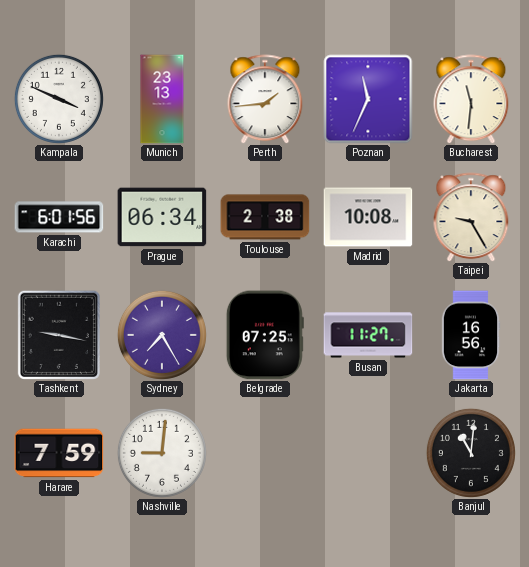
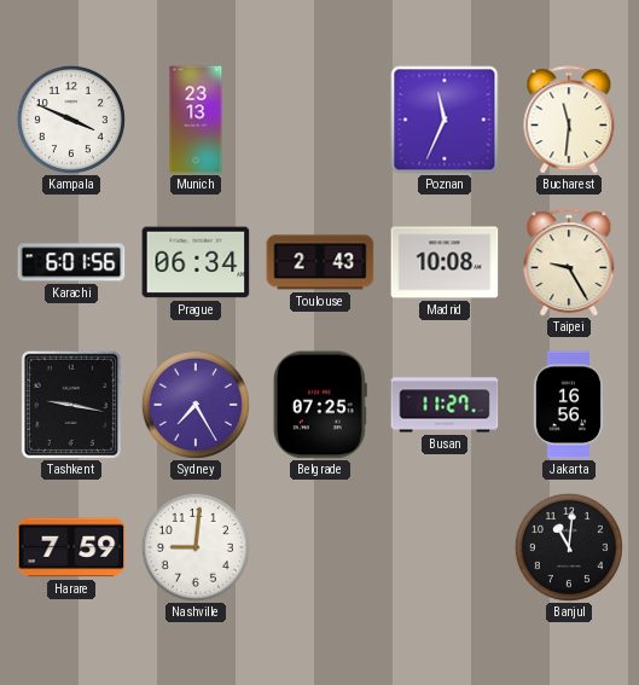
Perth: 1:44 -> none
Toulouse: 2:38 -> 2:43
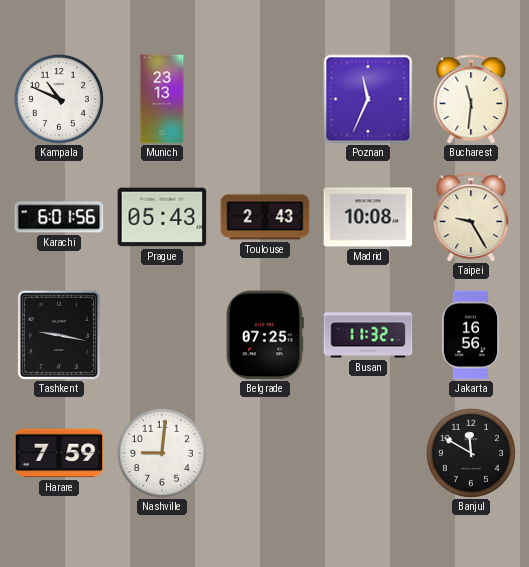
Kampala: 3:49 -> 10:49
Prague: 06:34 -> 05:43
Sydney: 7:25 -> none
Busan: 11:27 -> 11:32
Banjul: 11:01 -> 11:50
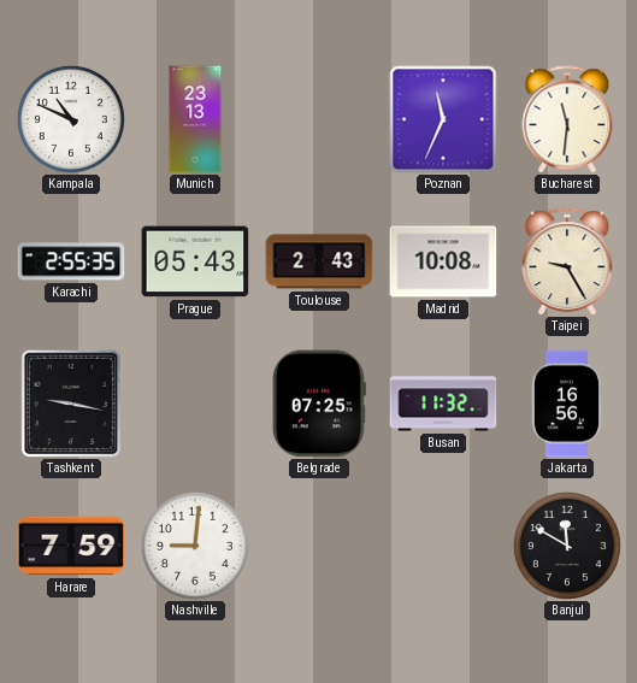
Karachi: 6:01 -> 2:55
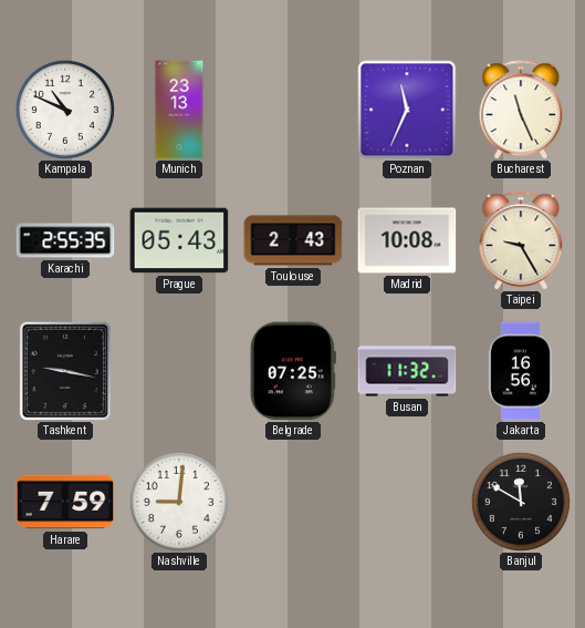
Bucharest: 11:31 -> 11:26
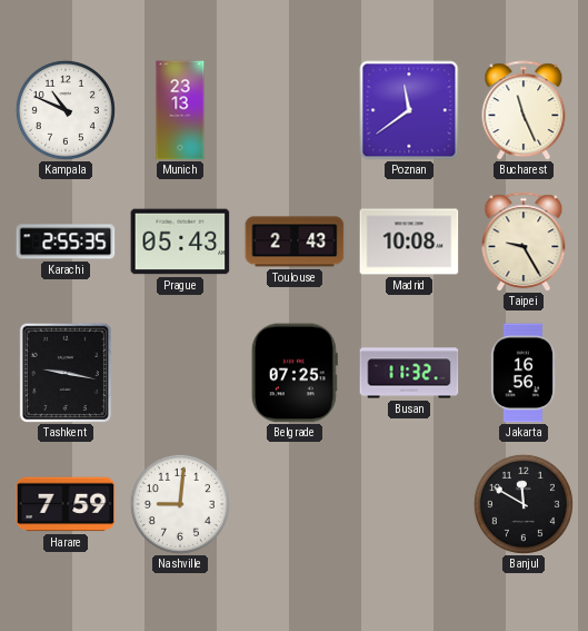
Poznan: 11:34 -> 11:39
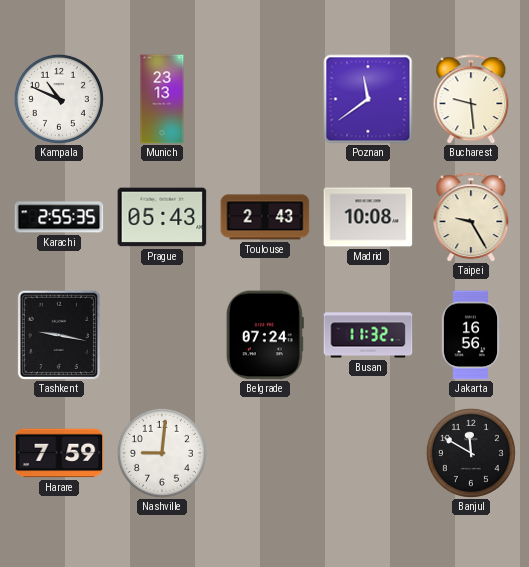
Bucharest: 11:26 -> 9:29
Belgrade: 07:25 -> 07:24
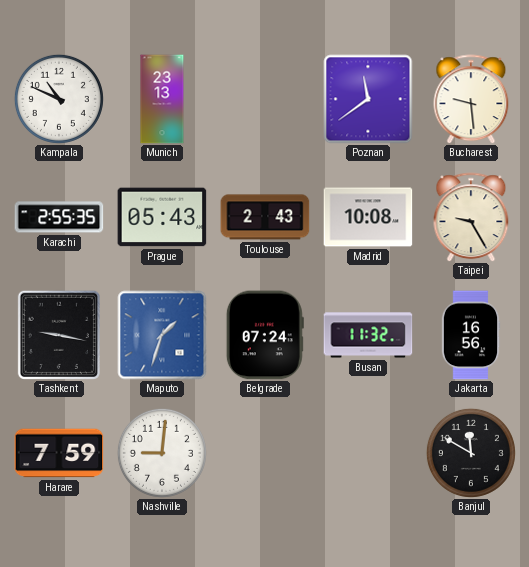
Maputo: none -> 1:33
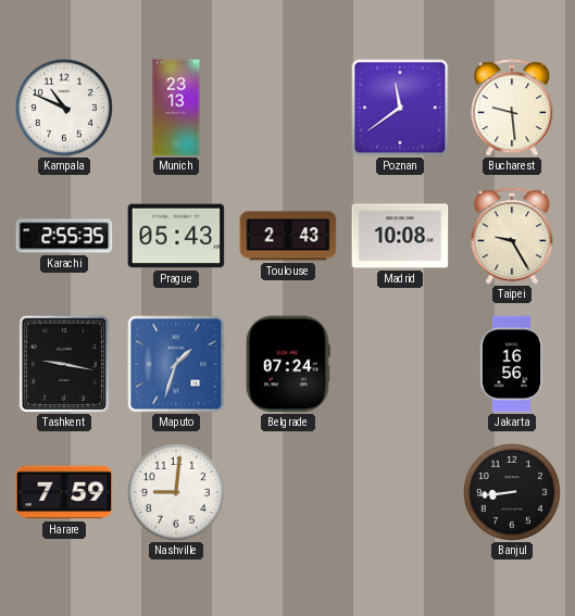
Busan: 11:32 -> none
Banjul: 11:50 -> 8:44
